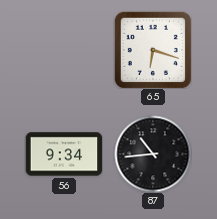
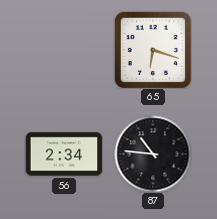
56: 9:34 -> 2:34
87: 10:44 -> 10:46
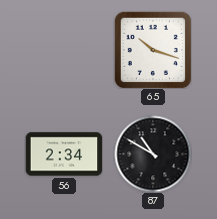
65: 6:18 -> 10:18
87: 10:46 -> 10:50
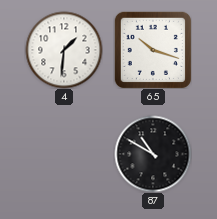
4: none -> 1:31
56: 2:34 -> none
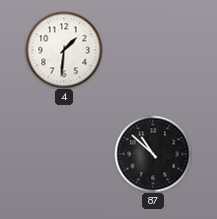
65: 10:18 -> none
87: 10:50 -> 10:52
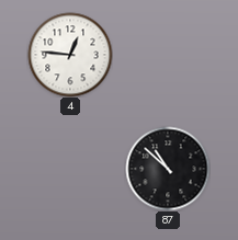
4: 1:31 -> 12:46
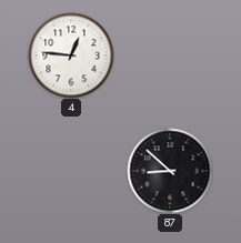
87: 10:52 -> 8:52
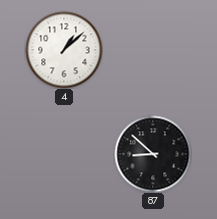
4: 12:46 -> 1:08
